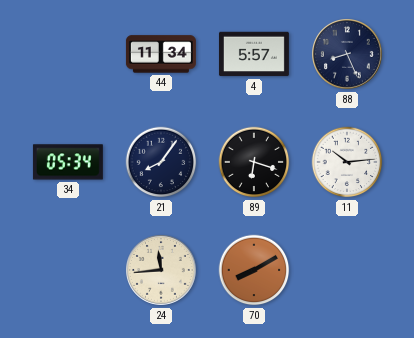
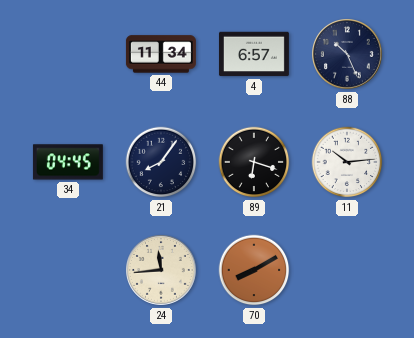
4: 5:57 -> 6:57
88: 8:26 -> 10:26
34: 05:34 -> 04:45
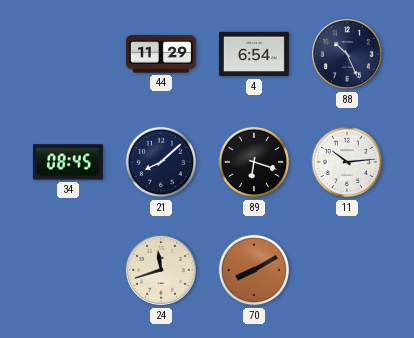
44: 11:34 -> 11:29
4: 6:57 -> 6:54
34: 04:45 -> 08:45
21: 8:06 -> 8:08
24: 11:44 -> 11:42
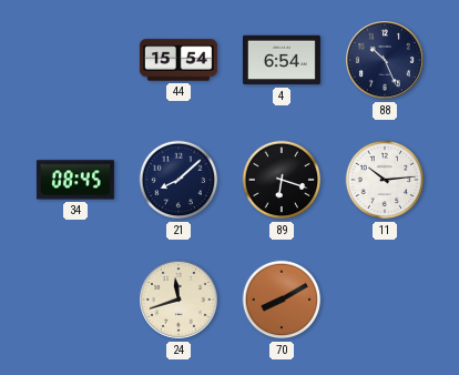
44: 11:29 -> 15:54
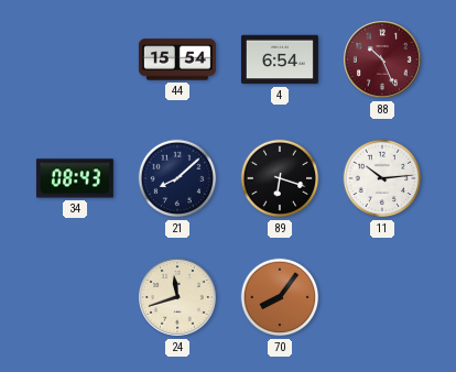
88 dial: navy -> burgundy
34: 08:45 -> 08:43
70: 8:10 -> 8:06
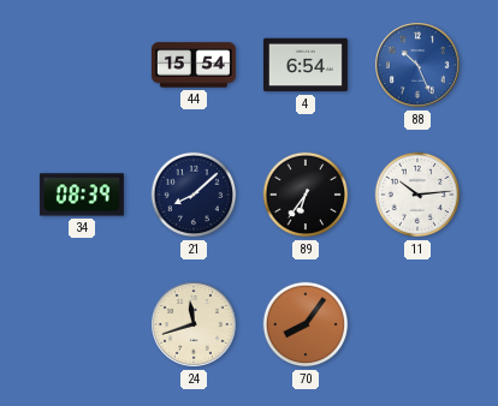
88 dial: burgundy -> blue
34: 08:43 -> 08:39
89: 6:18 -> 6:36
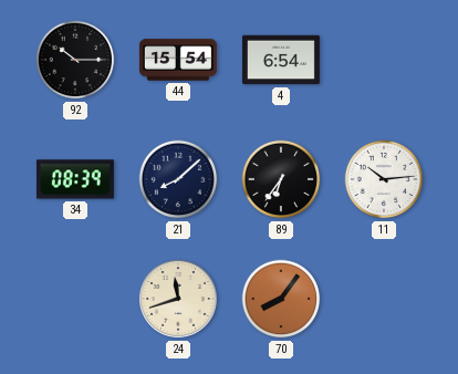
92: none -> 10:15
88: 10:26 -> none
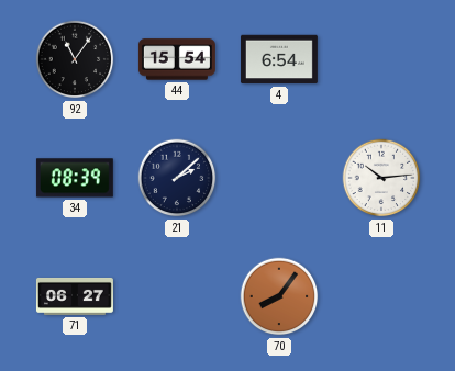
92: 10:15 -> 11:06
21: 8:08 -> 2:08
89: 6:36 -> none
71: none -> 06:27
24: 11:42 -> none
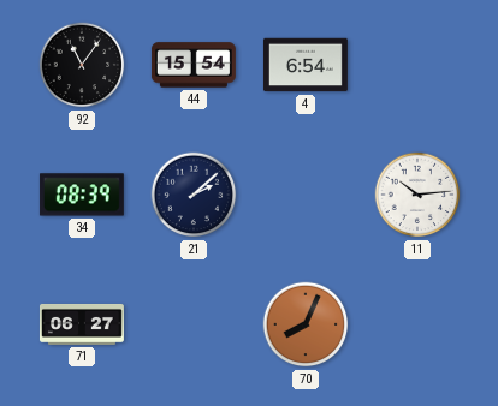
70: 8:06 -> 8:04
